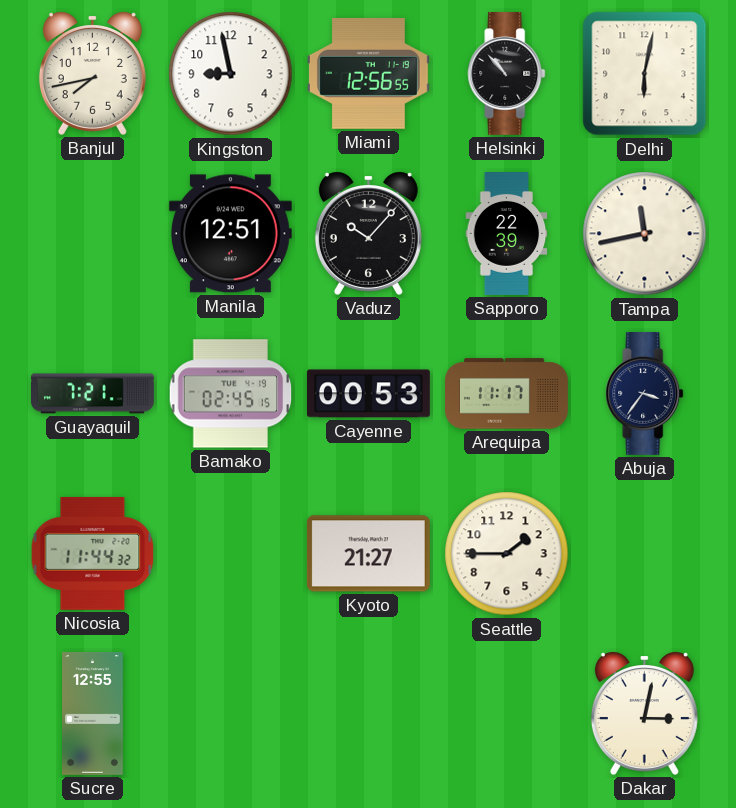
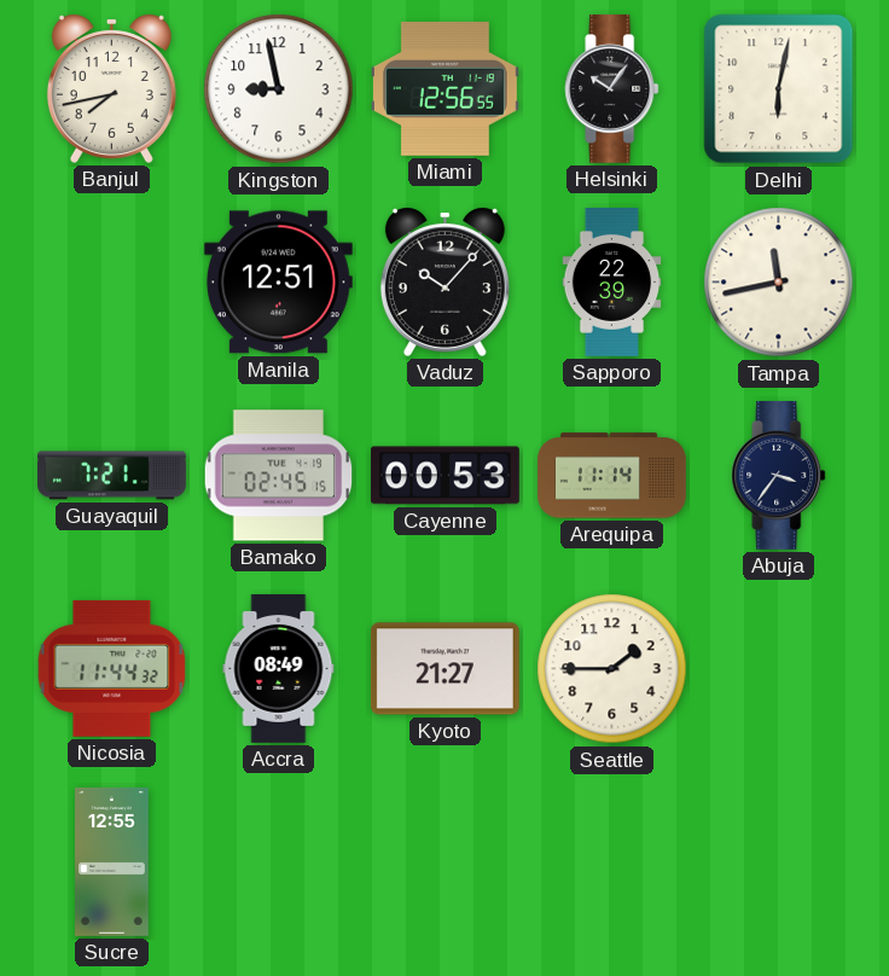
Helsinki: 10:53 -> 10:06
Arequipa: 11:17 -> 11:14
Accra: none -> 08:49
Dakar: 3:02 -> none
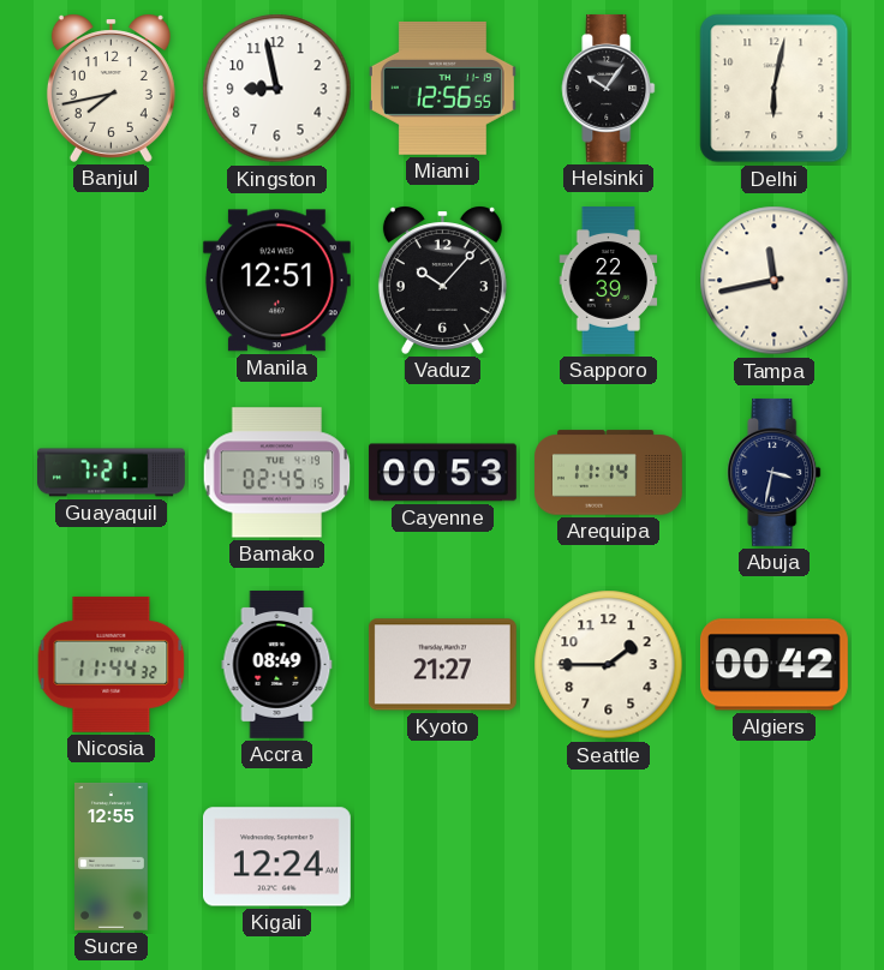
Abuja: 3:36 -> 3:32
Algiers: none -> 00:42
Kigali: none -> 12:24
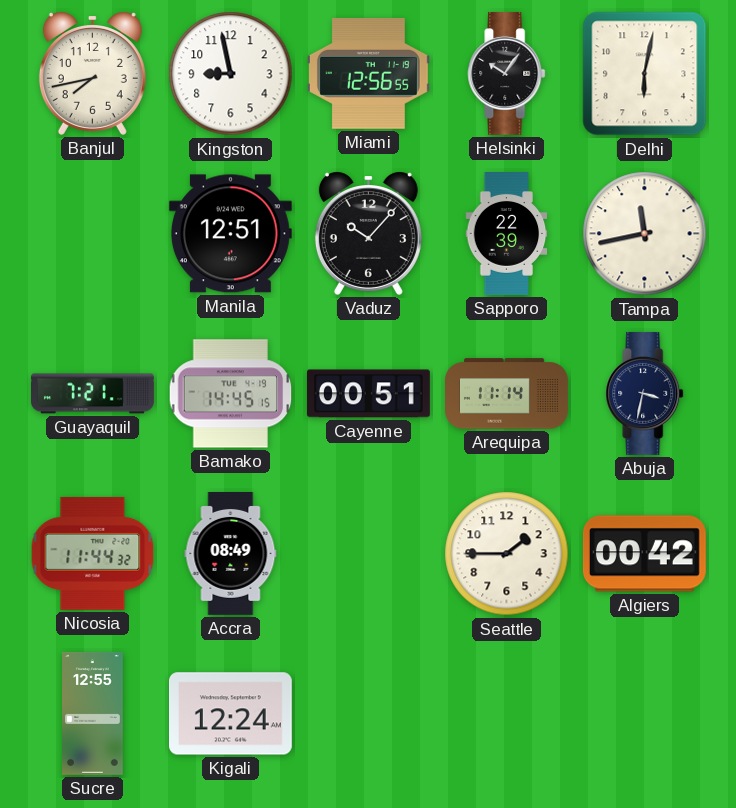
Bamako: 02:45 -> 14:45
Cayenne: 00:53 -> 00:51
Kyoto: 21:27 -> none
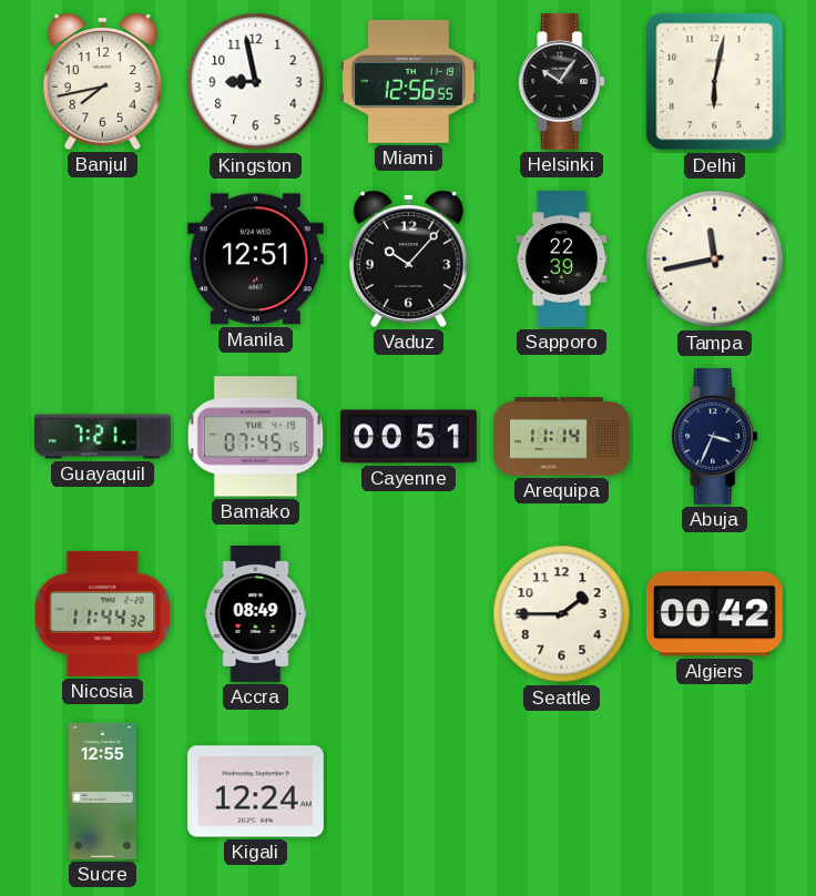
Bamako: 14:45 -> 07:45
Abuja: 3:32 -> 3:34
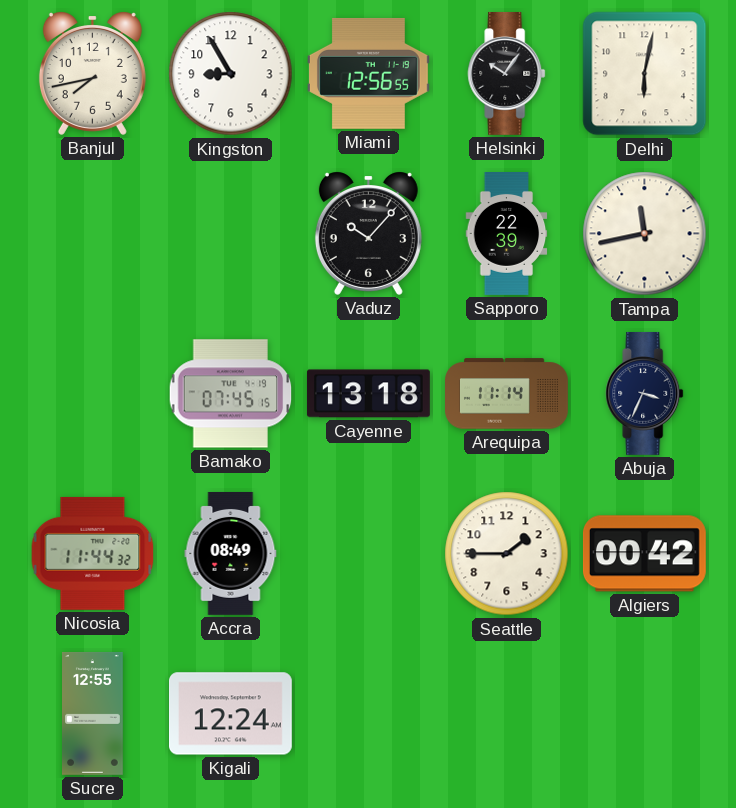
Kingston: 8:58 -> 8:55
Manila: 12:51 -> none
Guayaquil: 7:21 -> none
Cayenne: 00:51 -> 13:18
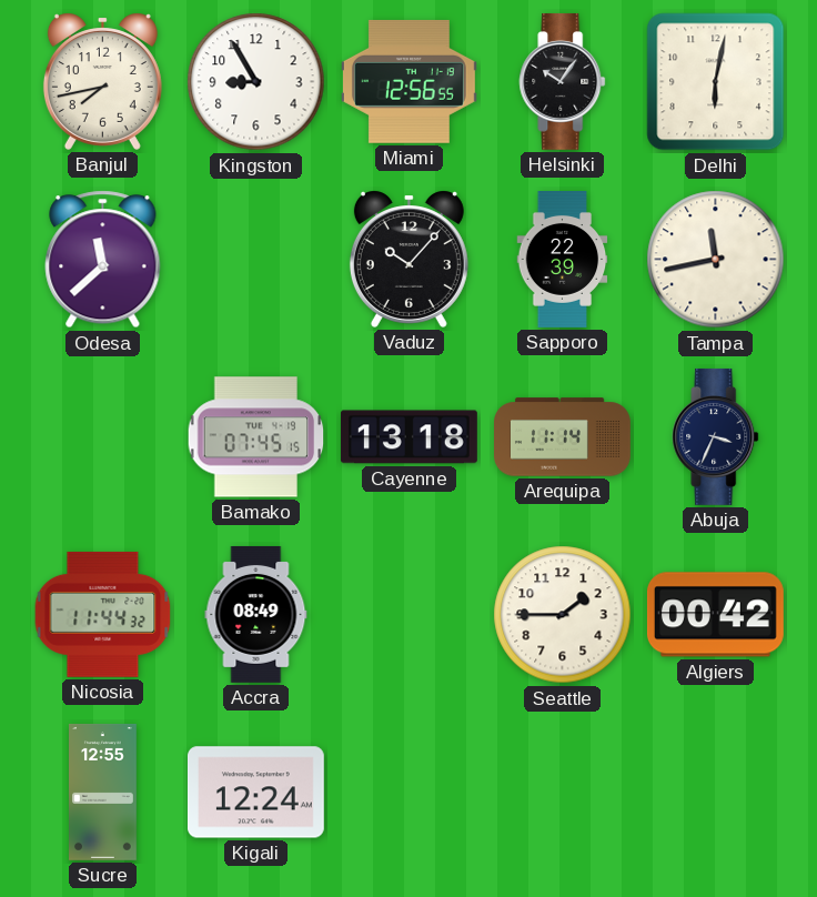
Odesa: none -> 11:38
